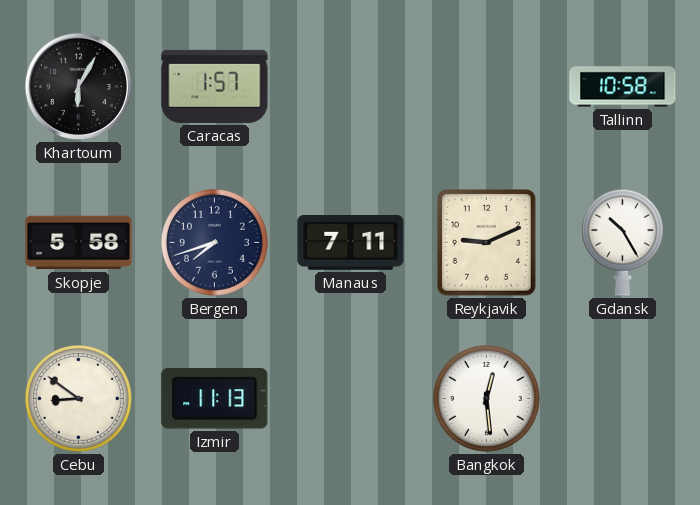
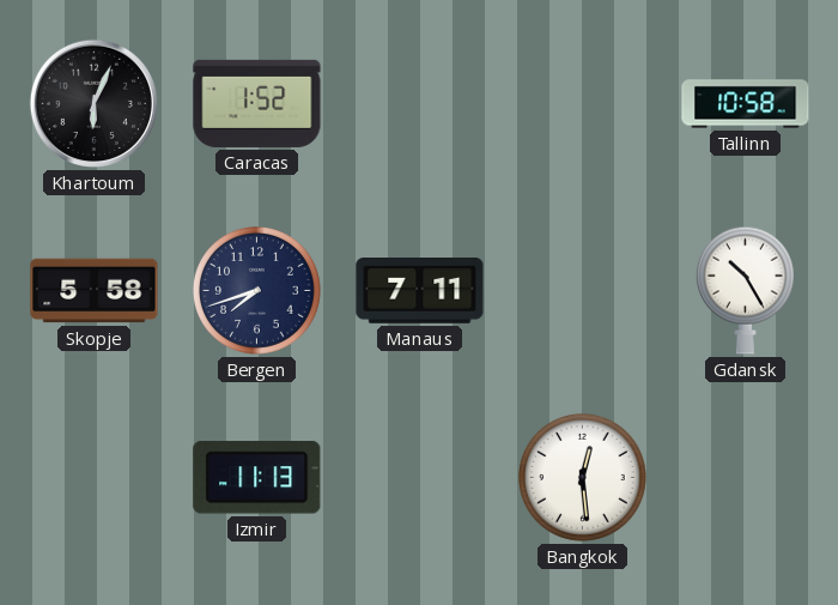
Khartoum: 6:05 -> 6:04
Caracas: 1:57 -> 1:52
Reykjavik: 9:11 -> none
Cebu: 8:51 -> none
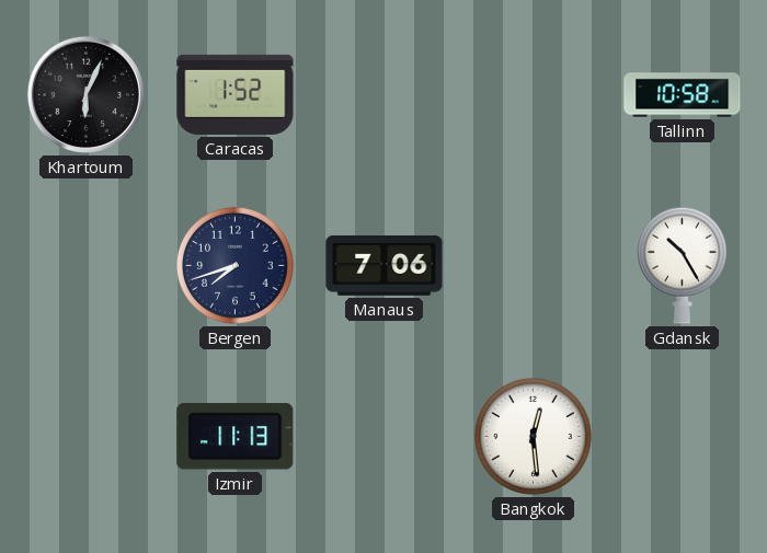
Skopje: 5:58 -> none
Manaus: 7:11 -> 7:06
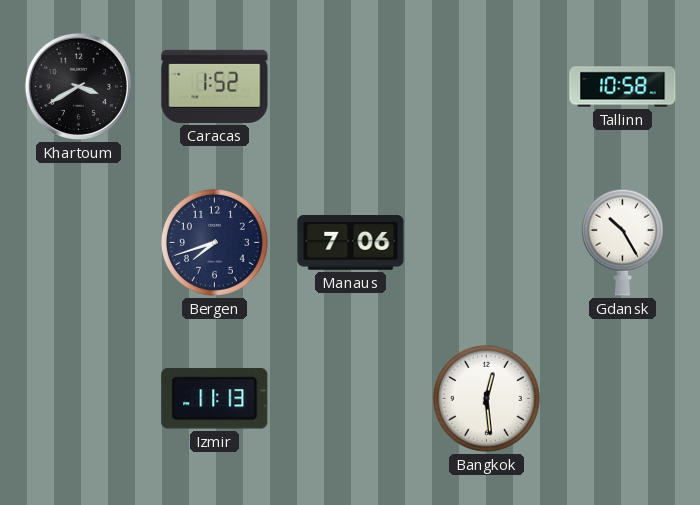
Khartoum: 6:04 -> 3:40
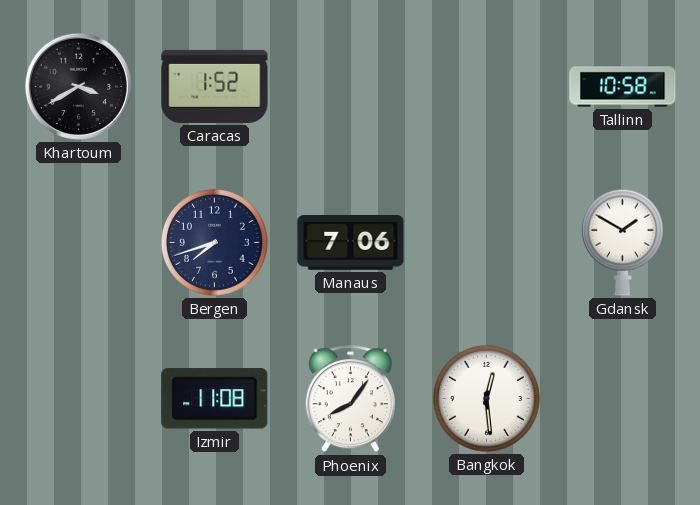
Gdansk: 10:25 -> 1:50
Izmir: 11:13 -> 11:08
Phoenix: none -> 8:06
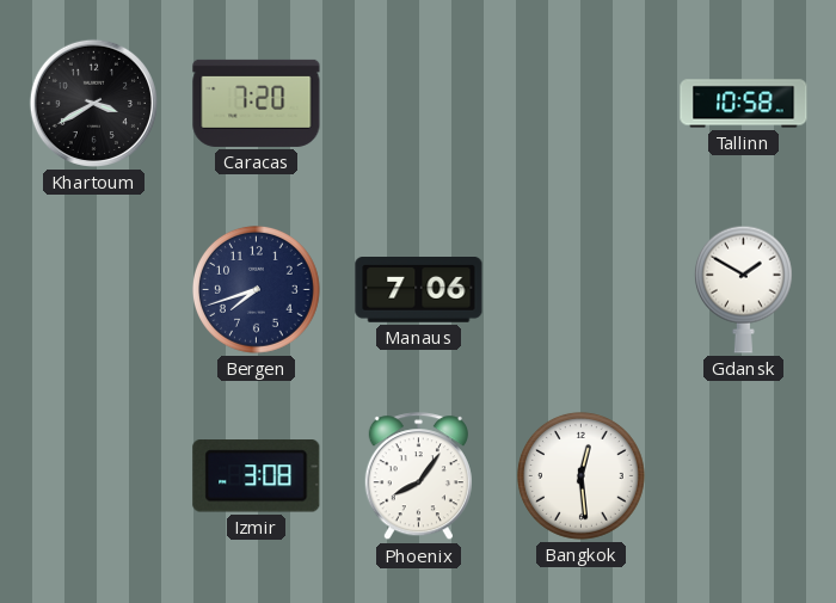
Caracas: 1:52 -> 7:20
Izmir: 11:08 -> 3:08
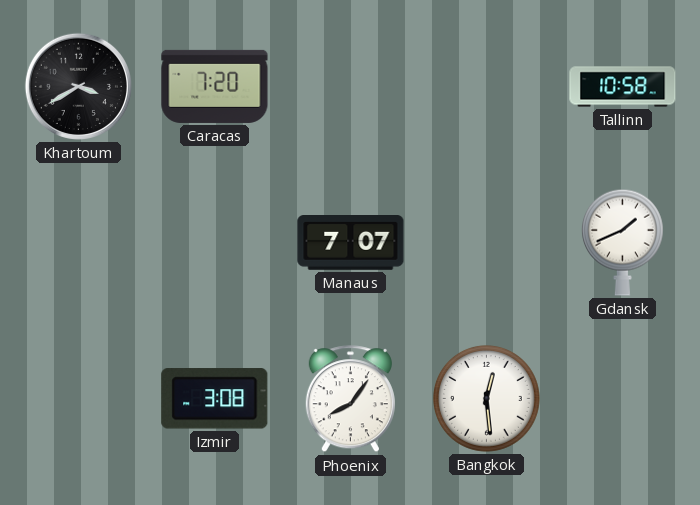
Bergen: 7:42 -> none
Manaus: 7:06 -> 7:07
Gdansk: 1:50 -> 1:41
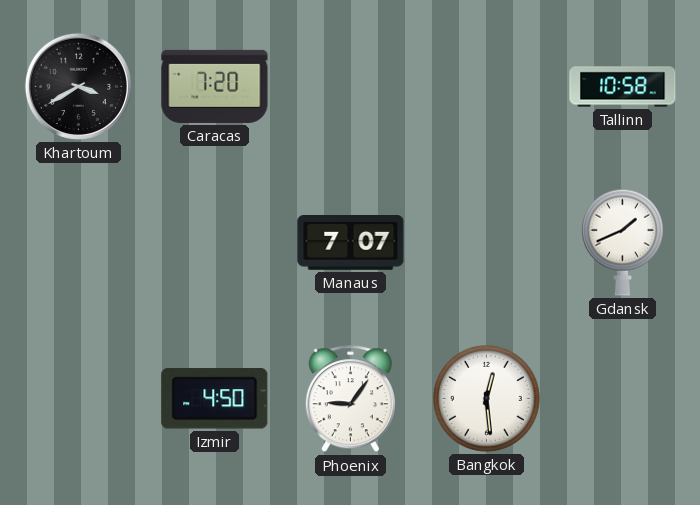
Izmir: 3:08 -> 4:50
Phoenix: 8:06 -> 9:06
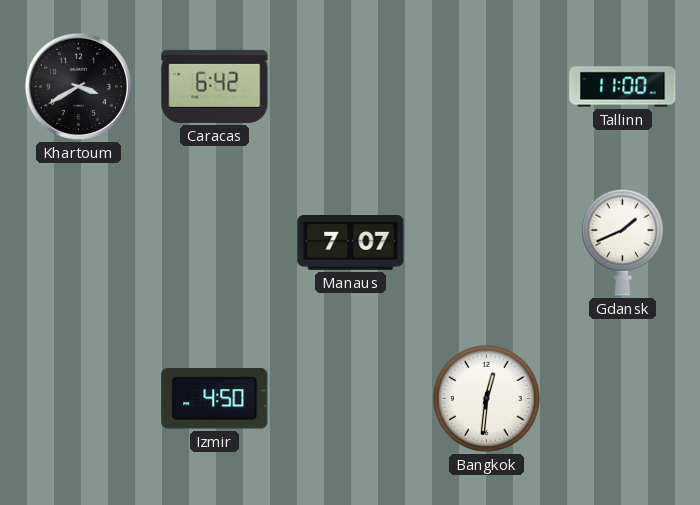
Caracas: 7:20 -> 6:42
Tallinn: 10:58 -> 11:00
Phoenix: 9:06 -> none
Bangkok: 12:29 -> 12:31
